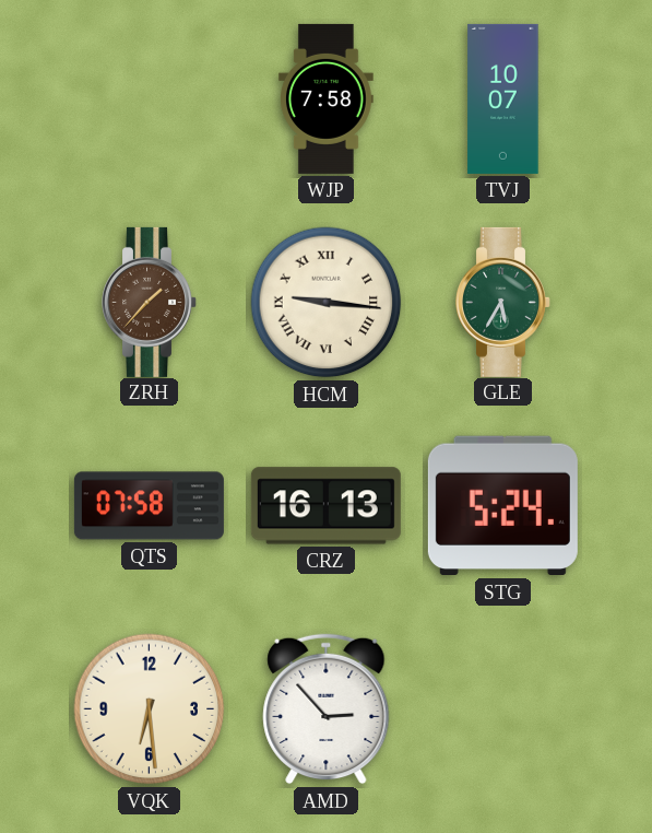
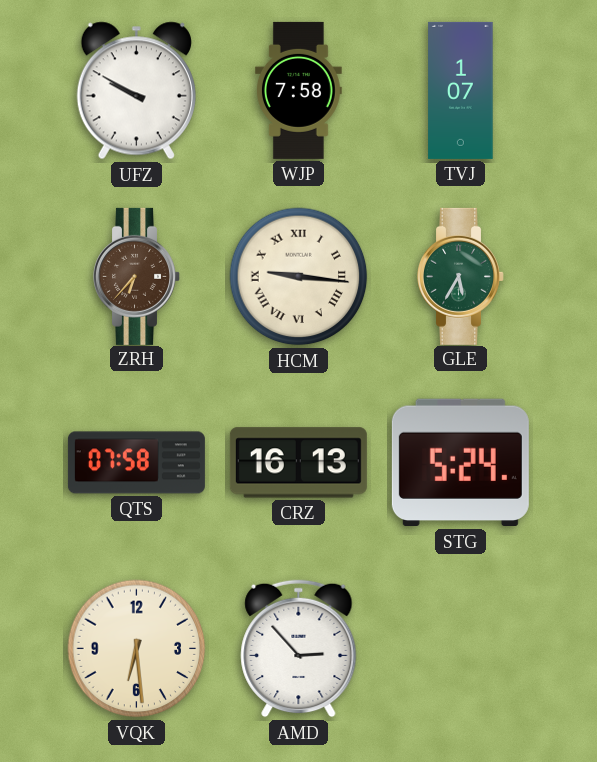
UFZ: none -> 9:50
TVJ: 10:07 -> 1:07
ZRH: 1:37 -> 6:37
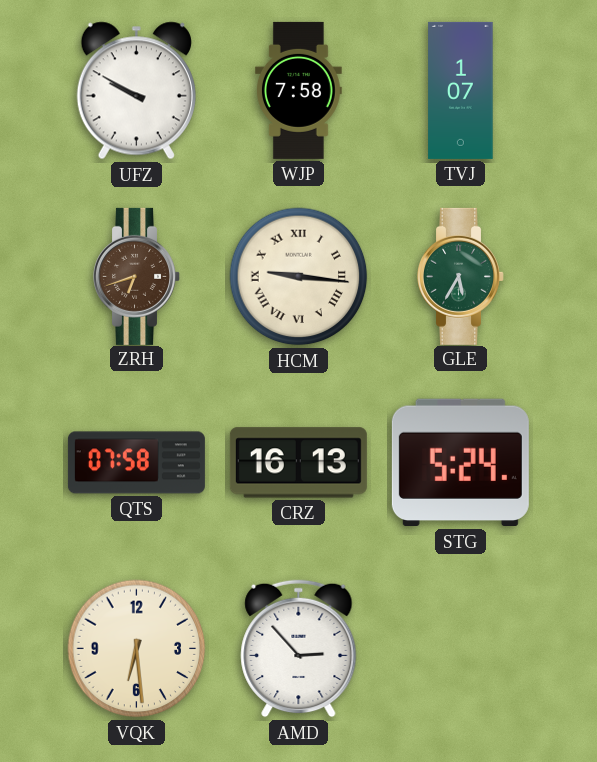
ZRH: 6:37 -> 6:42
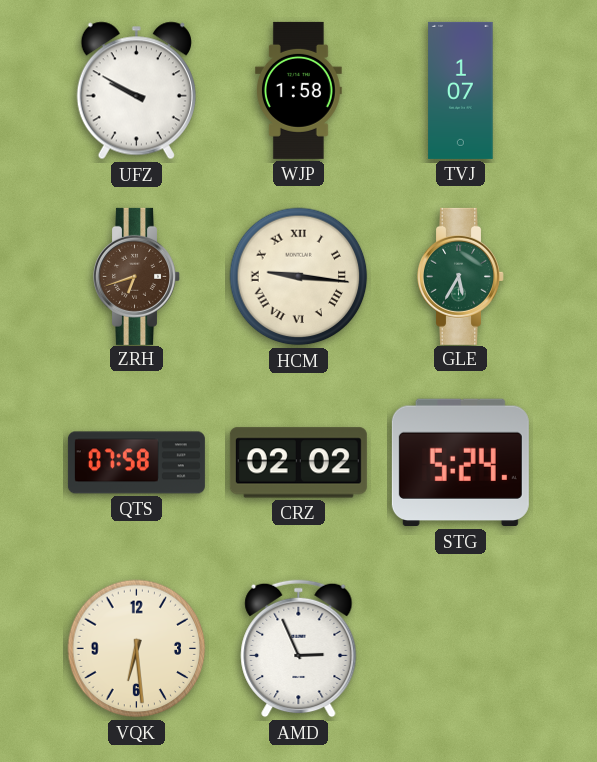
WJP: 7:58 -> 1:58
CRZ: 16:13 -> 02:02
AMD: 2:53 -> 2:56
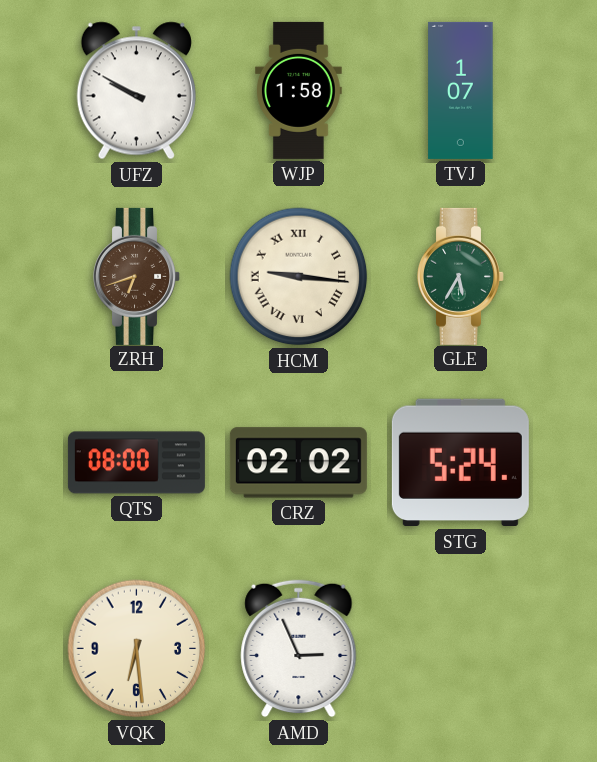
QTS: 07:58 -> 08:00
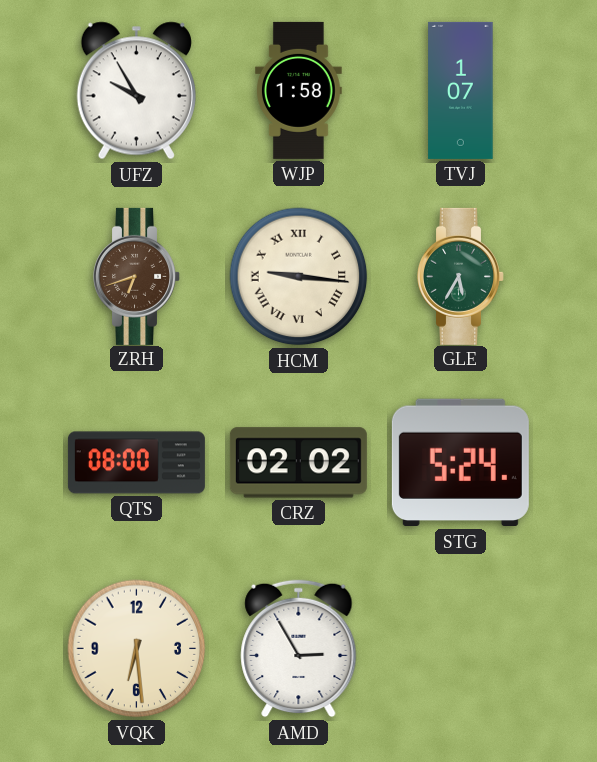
UFZ: 9:50 -> 9:55
AMD: 2:56 -> 2:55
